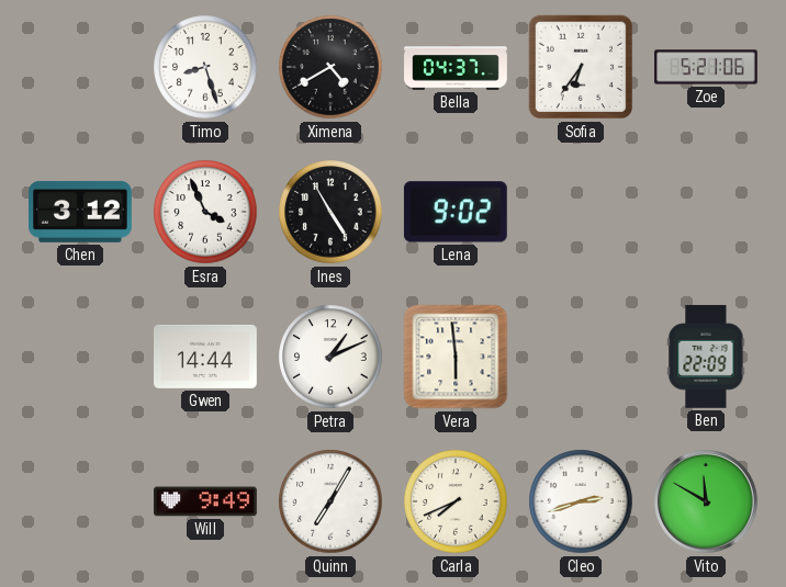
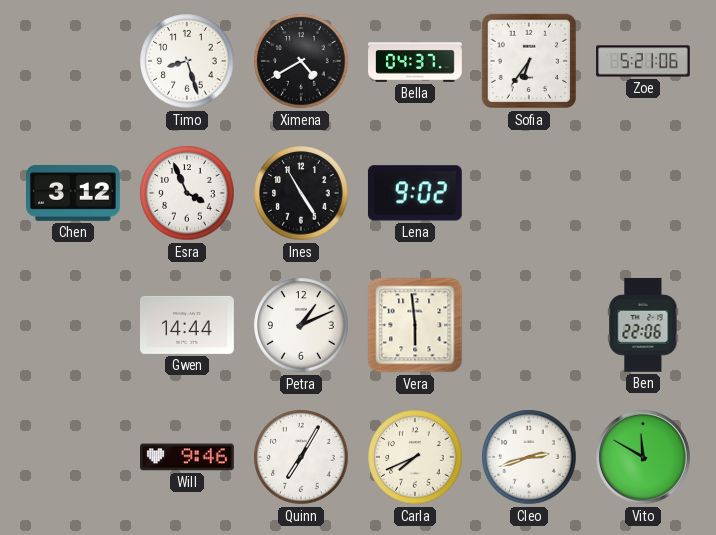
Ben: 22:09 -> 22:06
Will: 9:49 -> 9:46
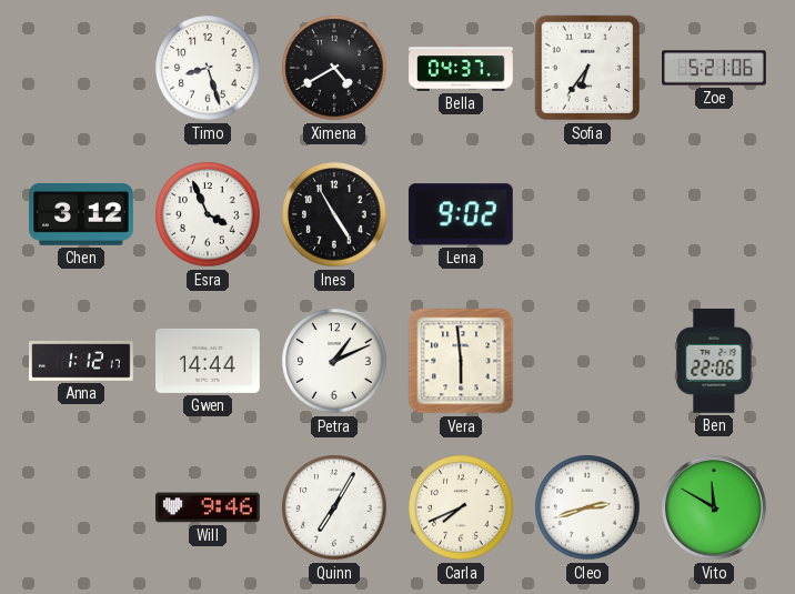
Anna: none -> 1:12
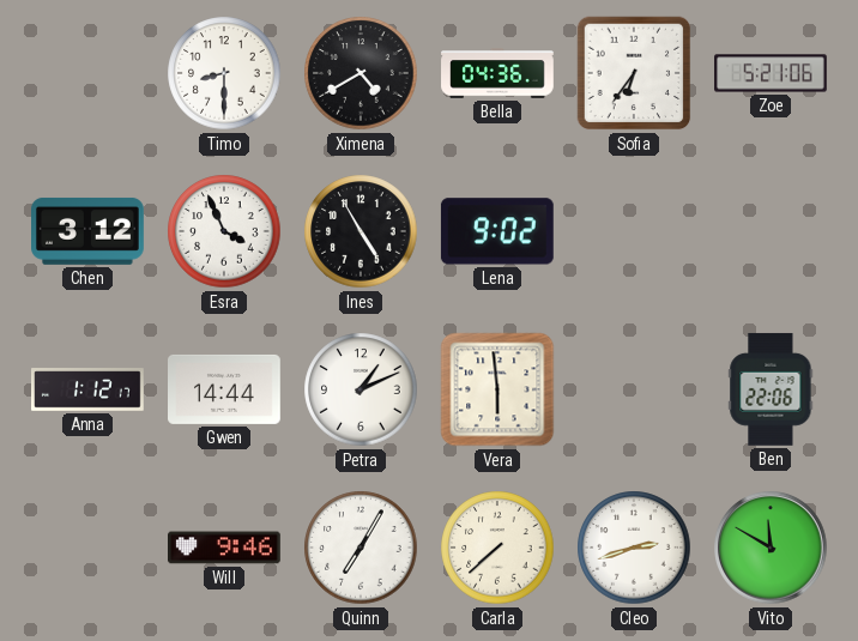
Timo: 8:27 -> 8:30
Bella: 04:37 -> 04:36
Carla: 7:41 -> 7:38
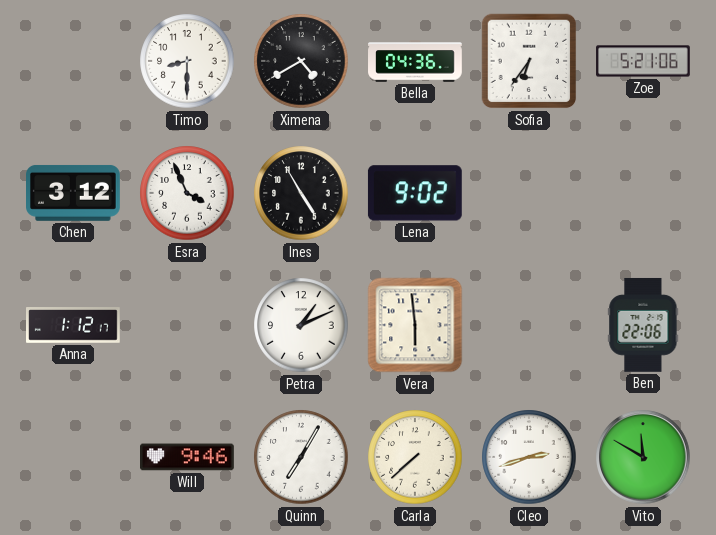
Gwen: 14:44 -> none
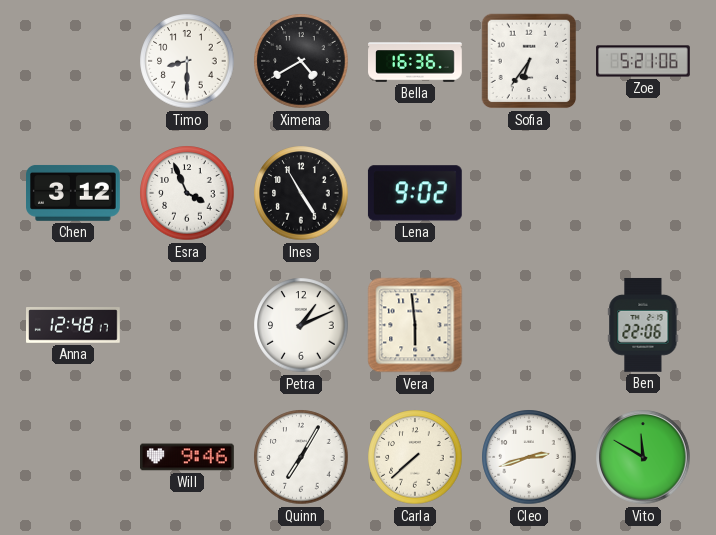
Bella: 04:36 -> 16:36
Anna: 1:12 -> 12:48
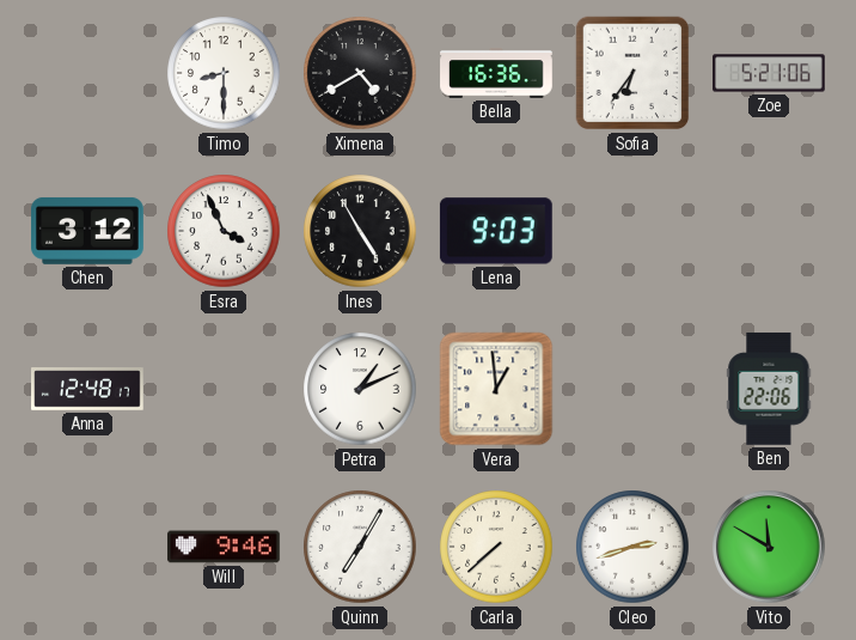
Lena: 9:02 -> 9:03
Vera: 5:59 -> 12:59
